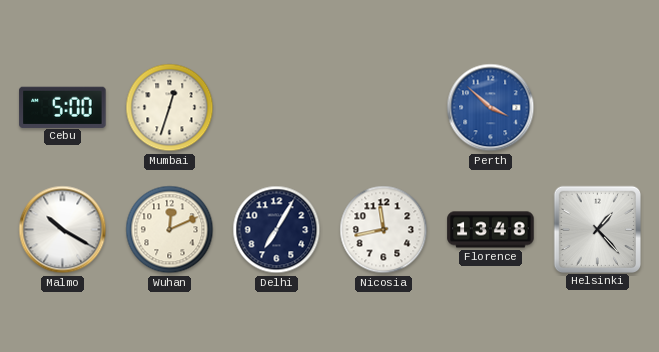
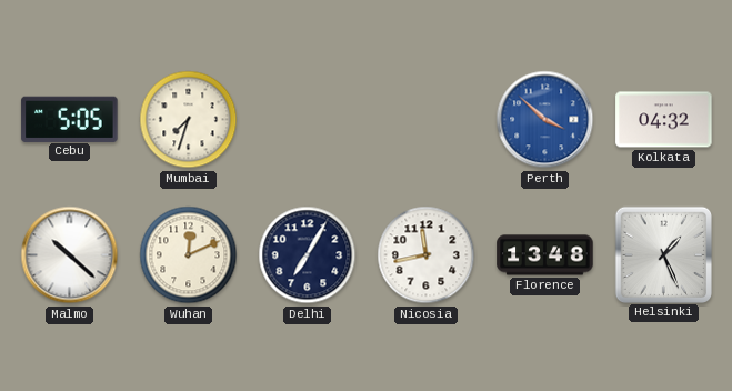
Cebu: 5:00 -> 5:05
Mumbai: 12:33 -> 7:33
Kolkata: none -> 04:32
Malmo: 10:20 -> 10:22
Helsinki: 1:23 -> 1:26
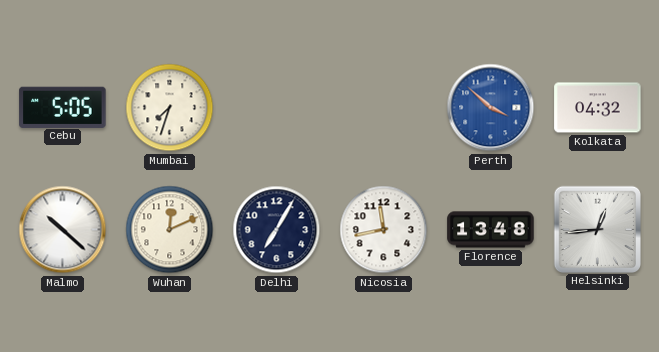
Helsinki: 1:26 -> 12:44
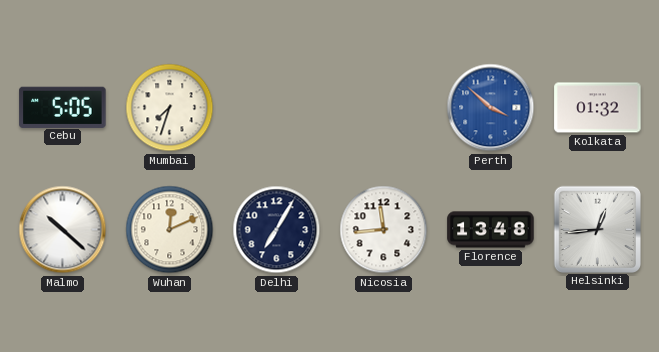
Kolkata: 04:32 -> 01:32
Nicosia: 11:43 -> 11:44
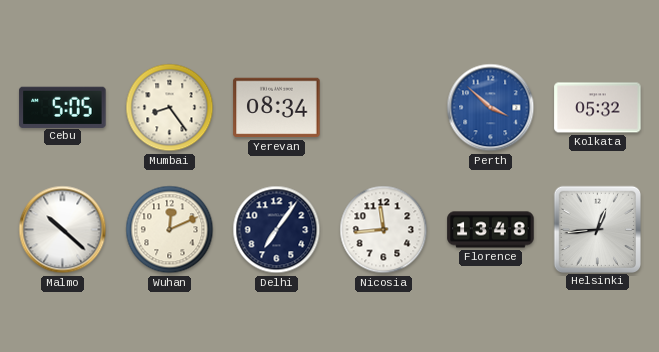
Mumbai: 7:33 -> 8:24
Yerevan: none -> 08:34
Kolkata: 01:32 -> 05:32
Delhi: 7:05 -> 7:06
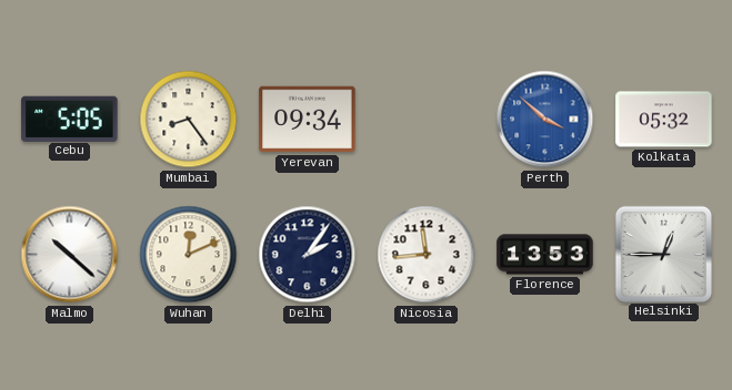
Yerevan: 08:34 -> 09:34
Delhi: 7:06 -> 2:06
Florence: 13:48 -> 13:53
Helsinki: 12:44 -> 12:45
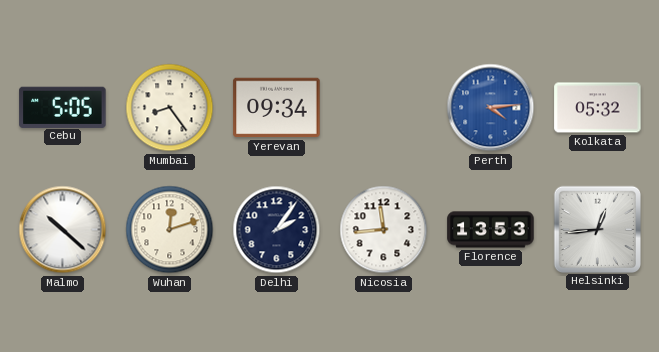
Perth: 3:52 -> 4:14
Wuhan: 12:11 -> 12:12
Helsinki: 12:45 -> 12:44
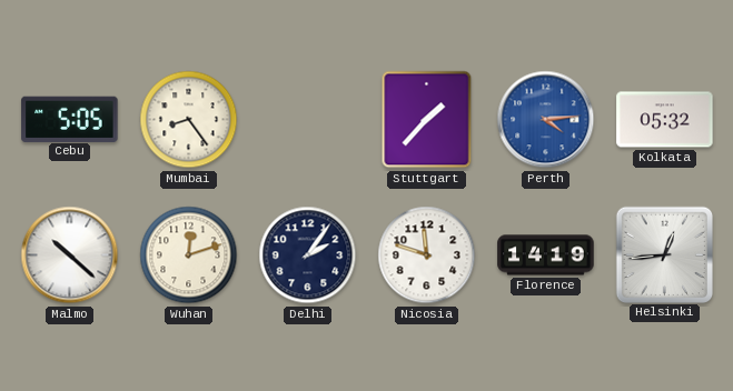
Yerevan: 09:34 -> none
Stuttgart: none -> 1:37
Nicosia: 11:44 -> 11:48
Florence: 13:53 -> 14:19
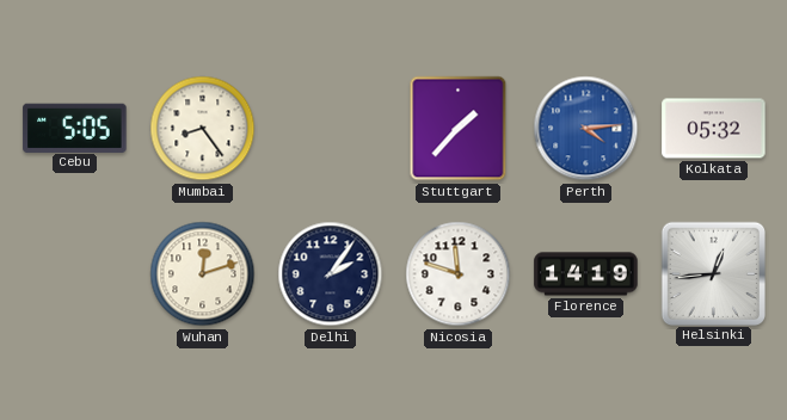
Malmo: 10:22 -> none
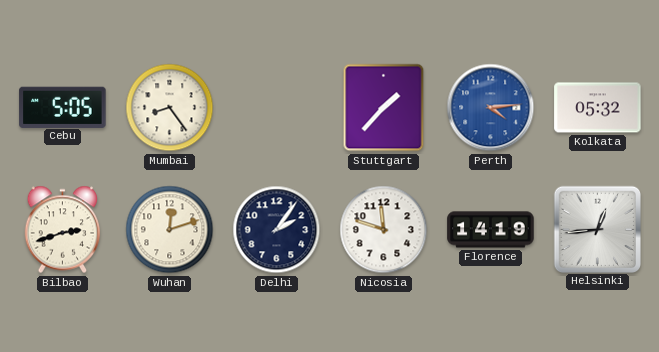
Bilbao: none -> 2:42
